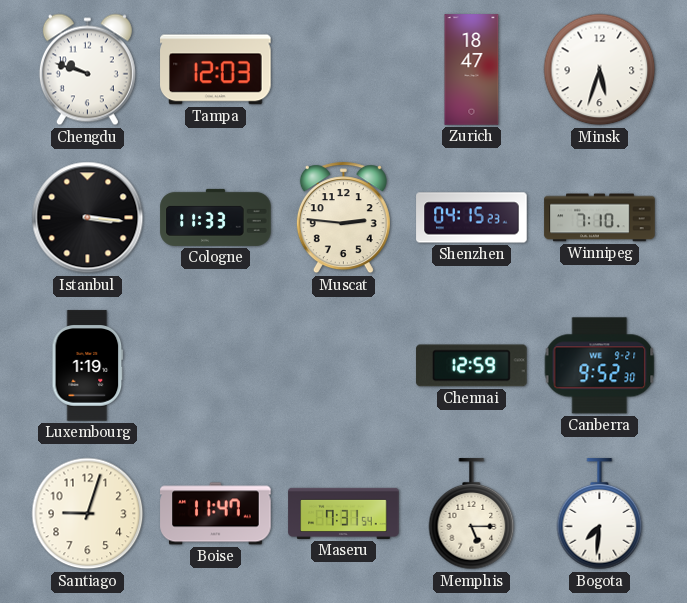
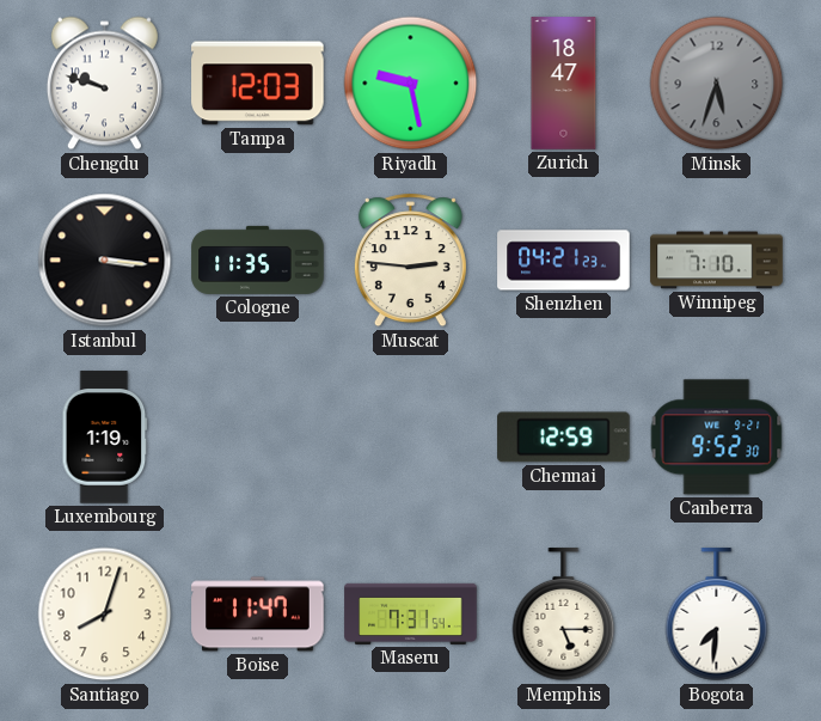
Riyadh: none -> 9:28
Minsk dial: white -> grey
Cologne: 11:33 -> 11:35
Shenzhen: 04:15 -> 04:21
Santiago: 9:03 -> 8:03
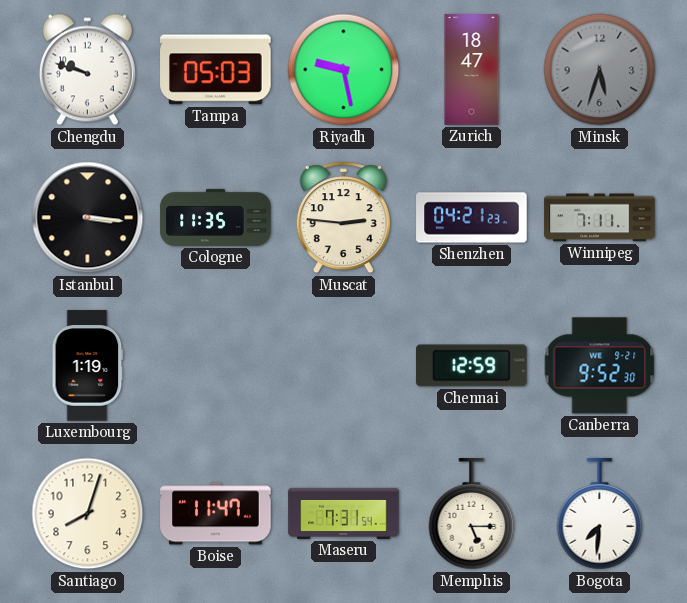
Tampa: 12:03 -> 05:03
Winnipeg: 7:10 -> 7:11
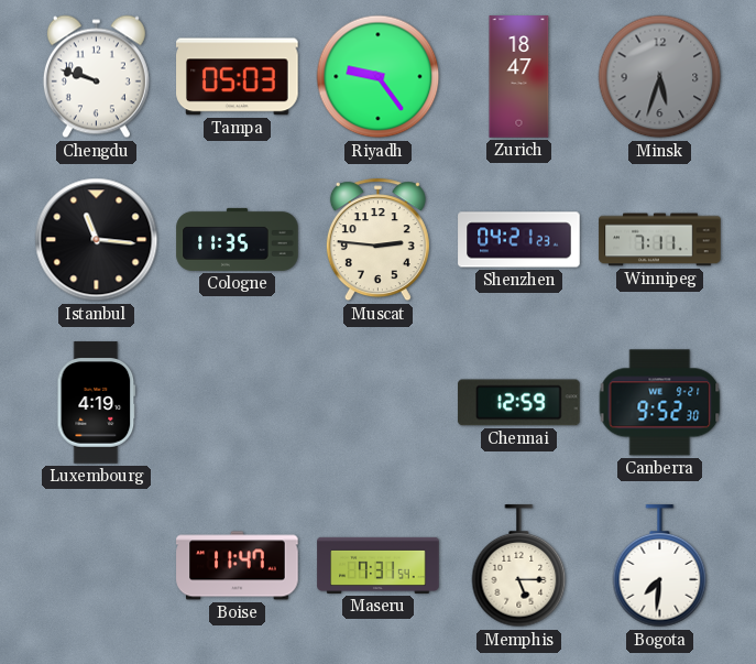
Riyadh: 9:28 -> 9:24
Istanbul: 3:16 -> 11:16
Luxembourg: 1:19 -> 4:19
Santiago: 8:03 -> none
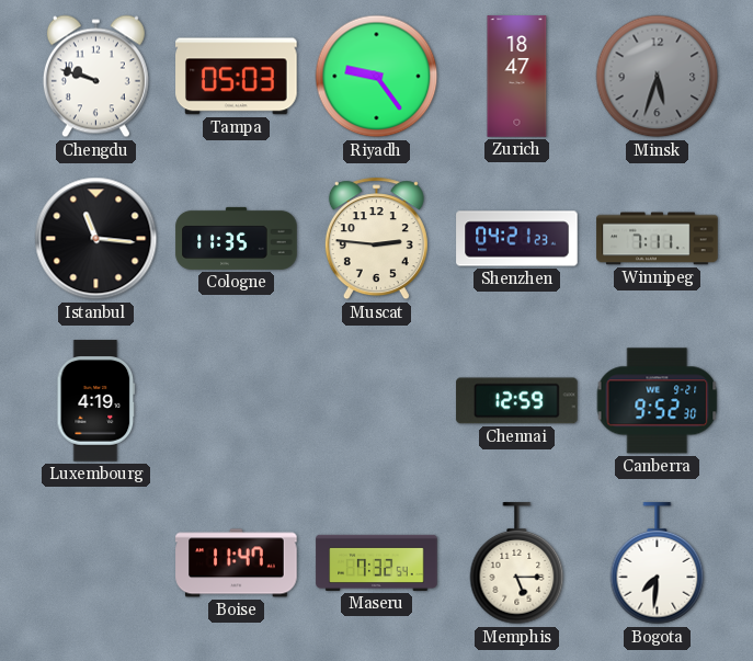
Maseru: 7:31 -> 7:32
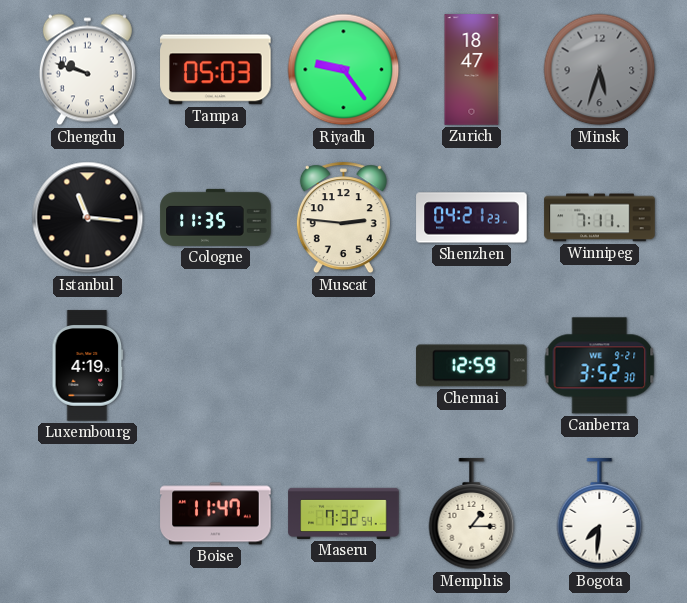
Canberra: 9:52 -> 3:52
Memphis: 5:15 -> 1:15
